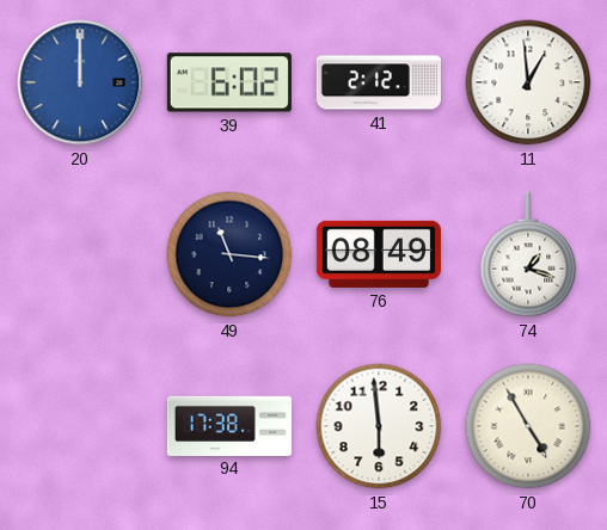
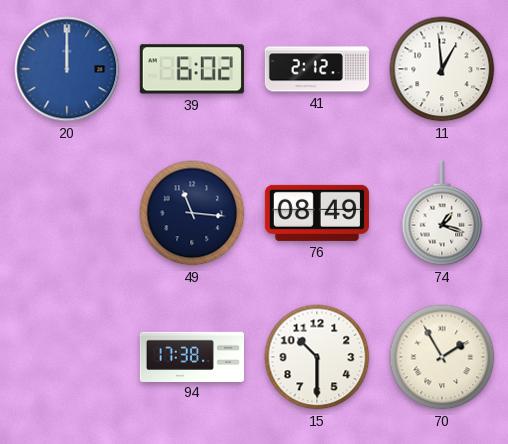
15: 5:59 -> 10:30
70: 4:55 -> 1:55
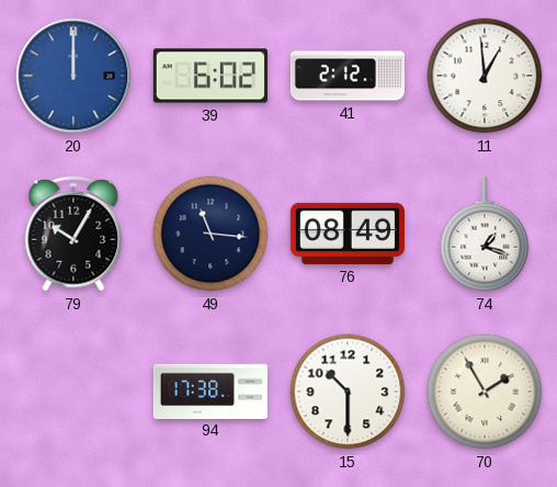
79: none -> 10:05
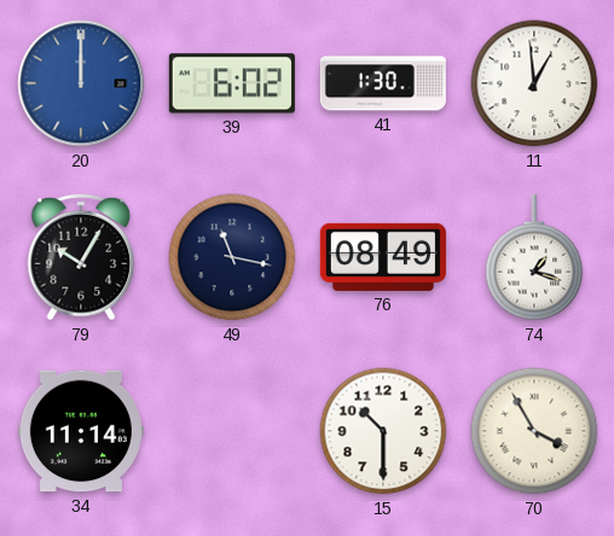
41: 2:12 -> 1:30
49: 11:16 -> 11:17
34: none -> 11:14
94: 17:38 -> none
70: 1:55 -> 3:55
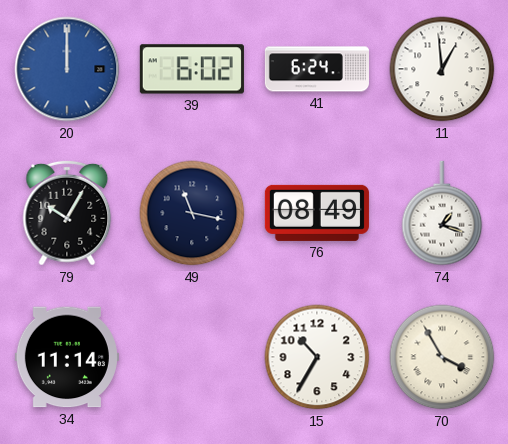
41: 1:30 -> 6:24
15: 10:30 -> 10:35
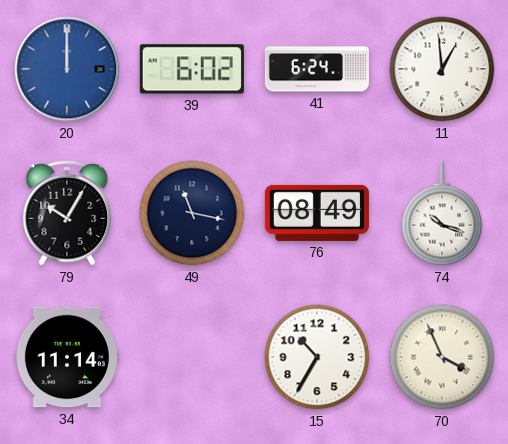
74: 1:18 -> 10:18
70: 3:55 -> 3:56
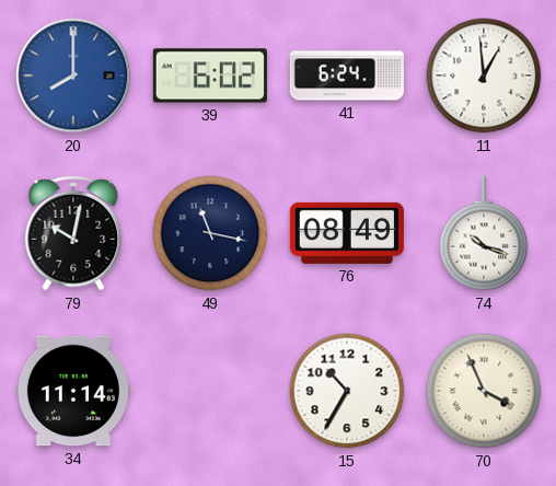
20: 12:00 -> 8:00
79: 10:05 -> 10:02
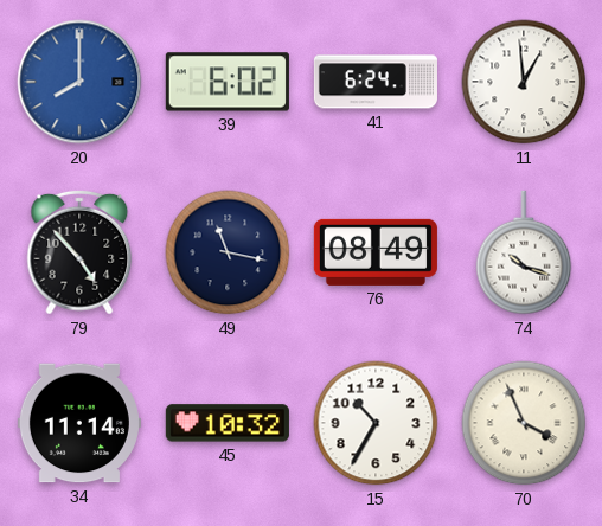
79: 10:02 -> 4:53
45: none -> 10:32
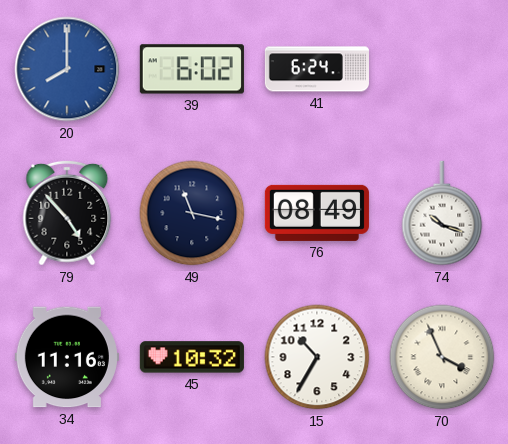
11: 12:59 -> none
34: 11:14 -> 11:16
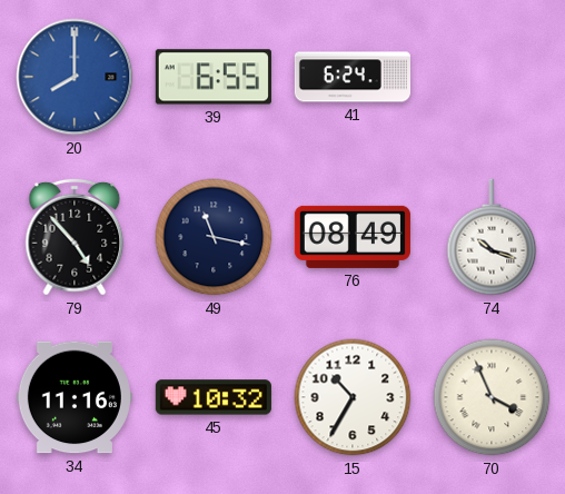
39: 6:02 -> 6:55
